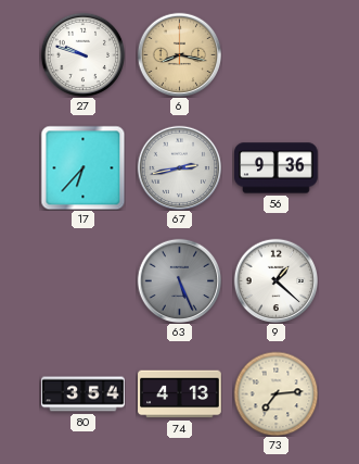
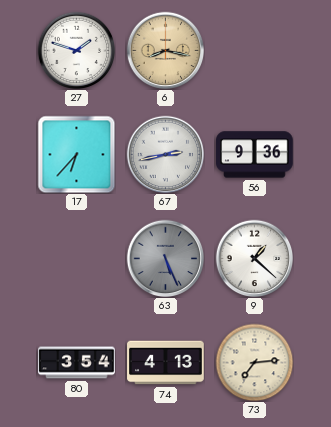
27: 9:48 -> 1:48
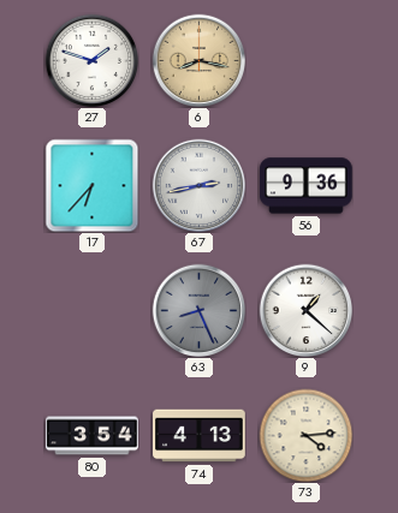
63: 5:26 -> 8:26
73: 7:14 -> 4:14
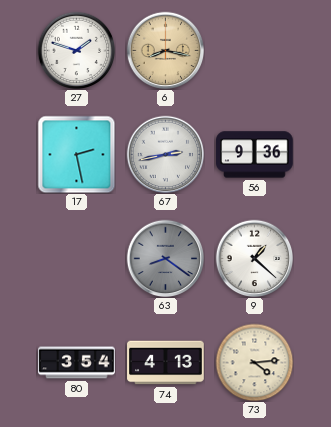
17: 6:37 -> 2:28
63: 8:26 -> 8:21
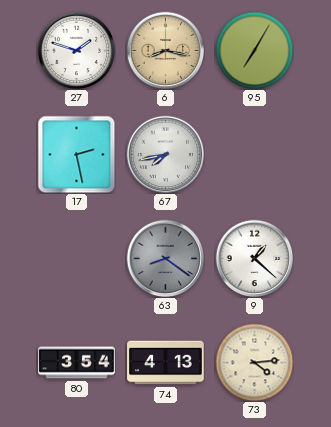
95: none -> 7:05
67: 2:43 -> 7:43
56: 9:36 -> none
